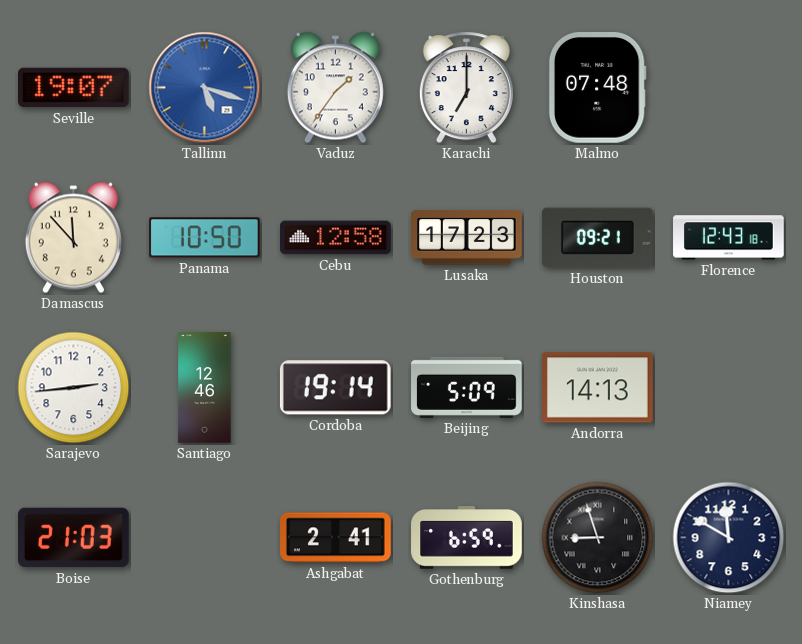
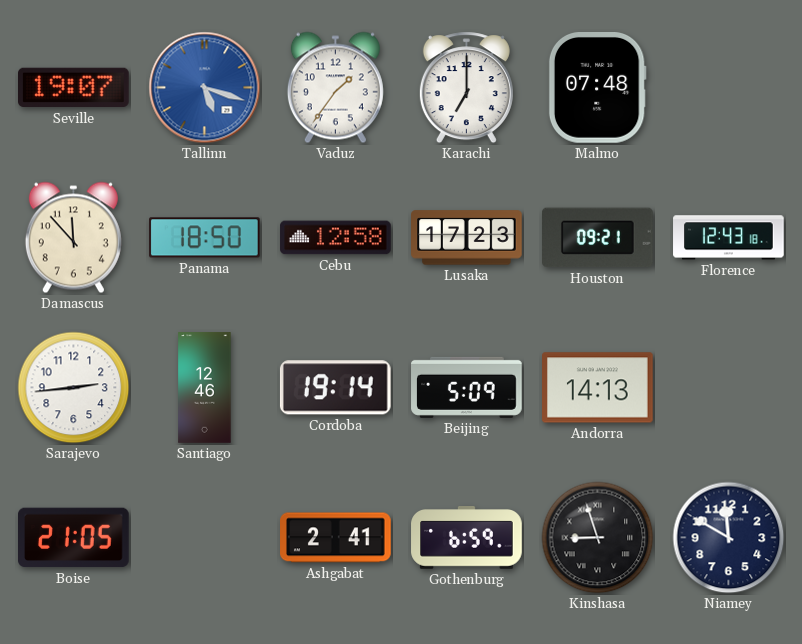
Panama: 10:50 -> 18:50
Boise: 21:03 -> 21:05
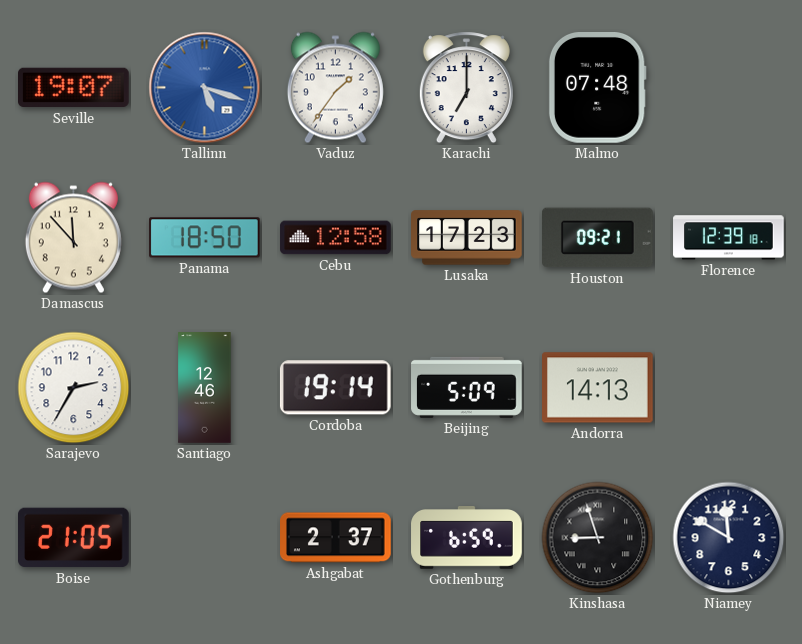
Florence: 12:43 -> 12:39
Sarajevo: 2:44 -> 2:35
Ashgabat: 2:41 -> 2:37
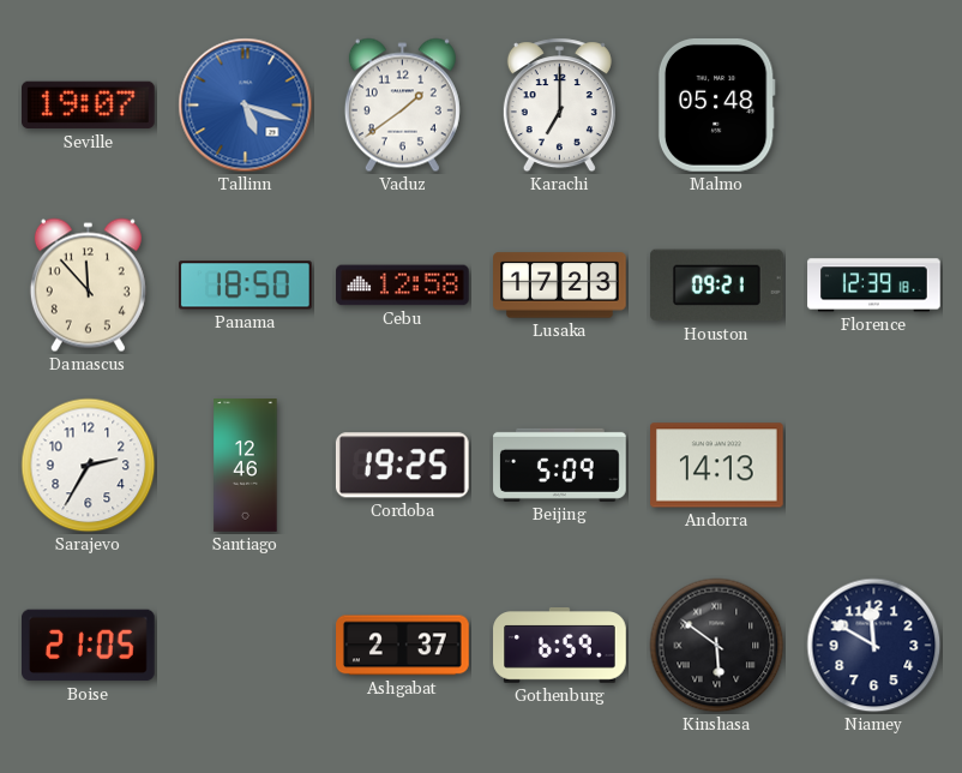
Vaduz: 1:36 -> 1:39
Malmo: 07:48 -> 05:48
Cordoba: 19:14 -> 19:25
Kinshasa: 8:57 -> 5:51
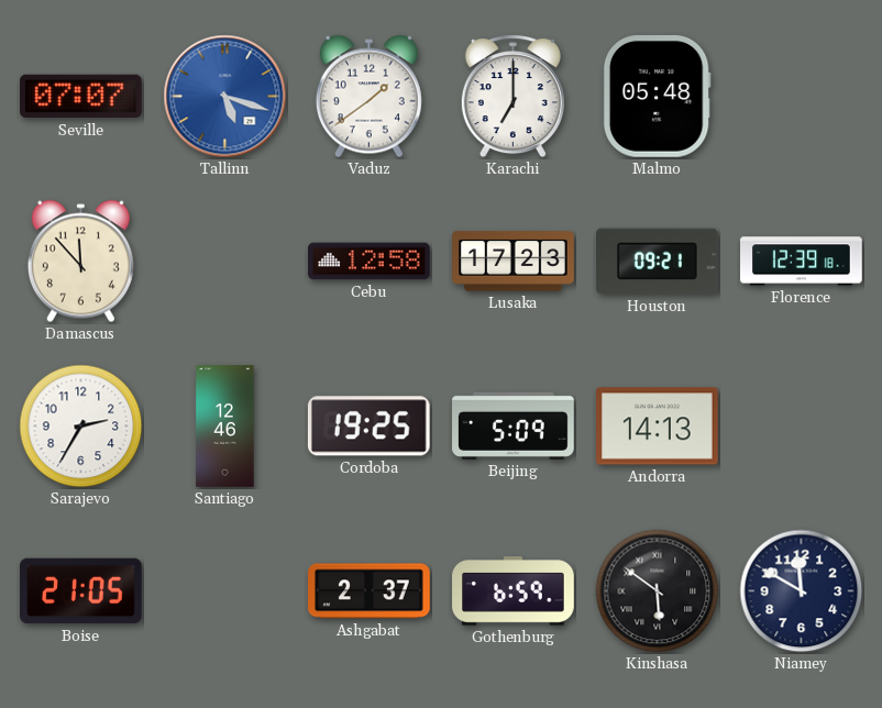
Seville: 19:07 -> 07:07
Panama: 18:50 -> none
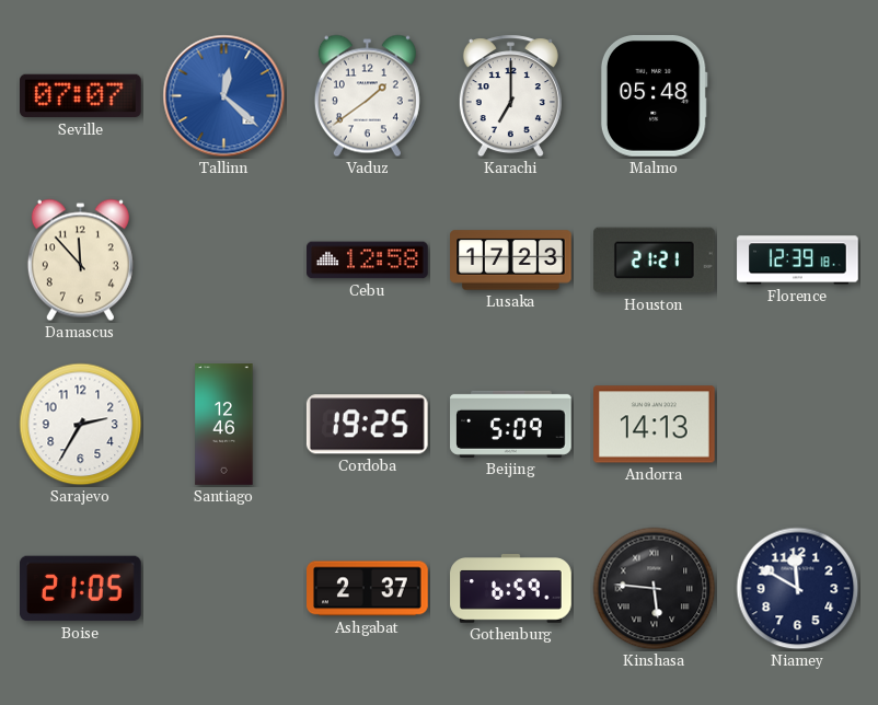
Tallinn: 5:18 -> 12:22
Houston: 09:21 -> 21:21
Kinshasa: 5:51 -> 5:46
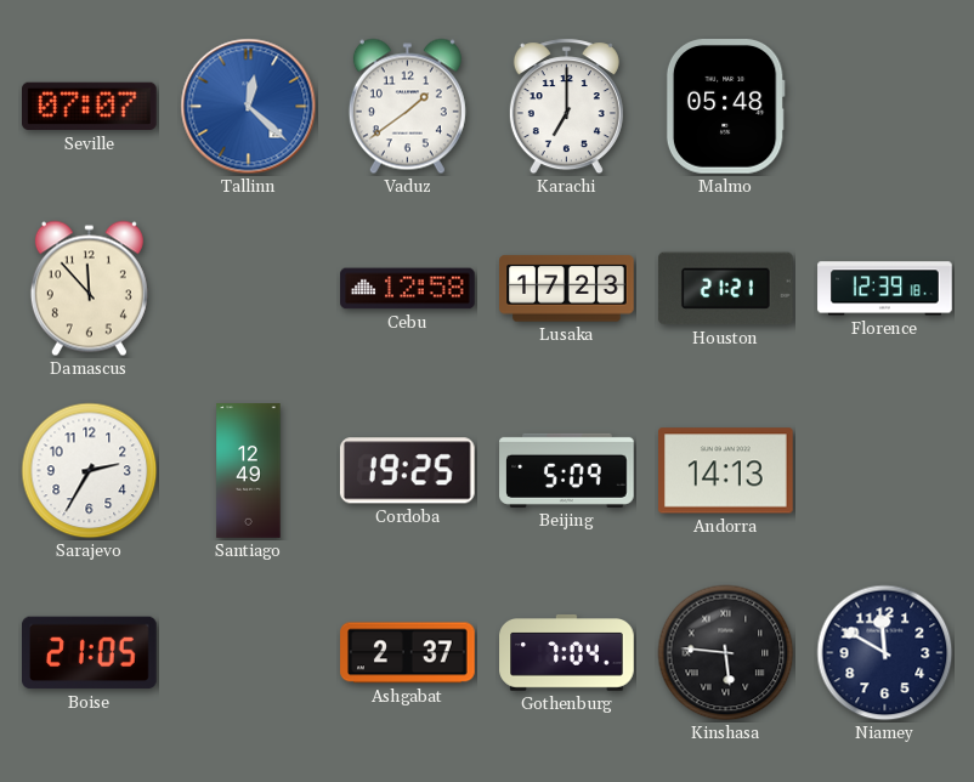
Santiago: 12:46 -> 12:49
Gothenburg: 6:59 -> 7:04
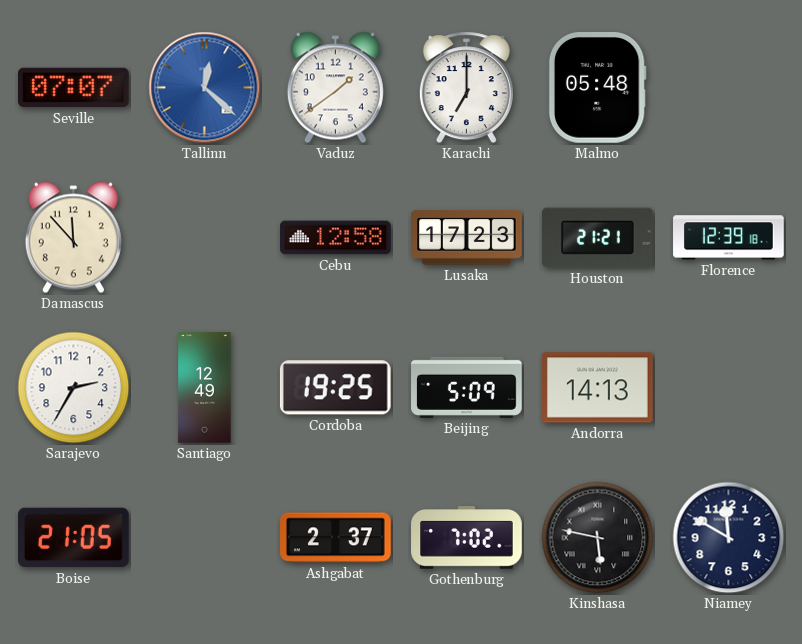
Gothenburg: 7:04 -> 7:02
Kinshasa: 5:46 -> 5:47
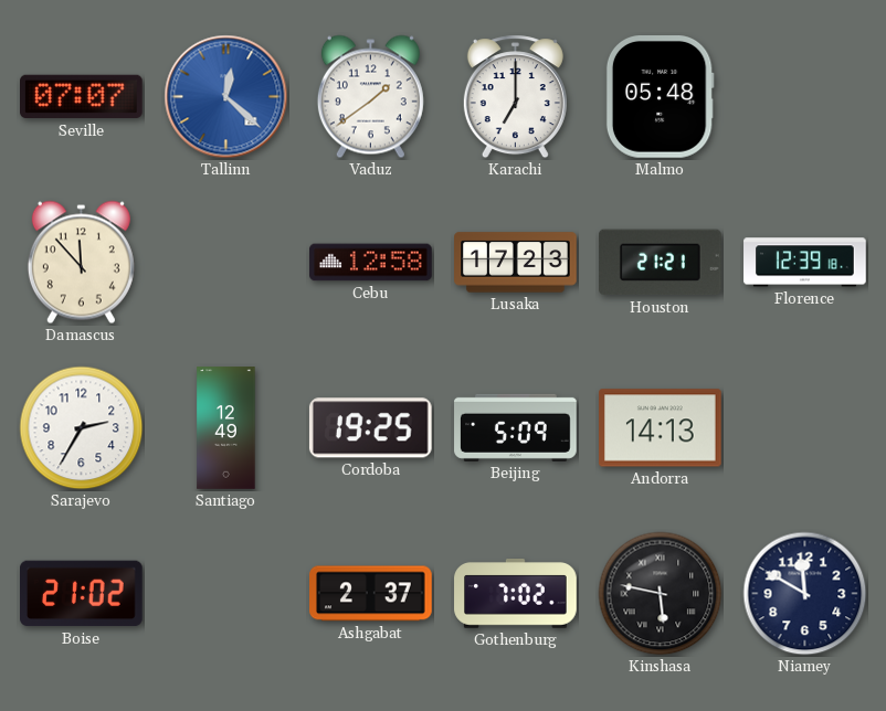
Boise: 21:05 -> 21:02
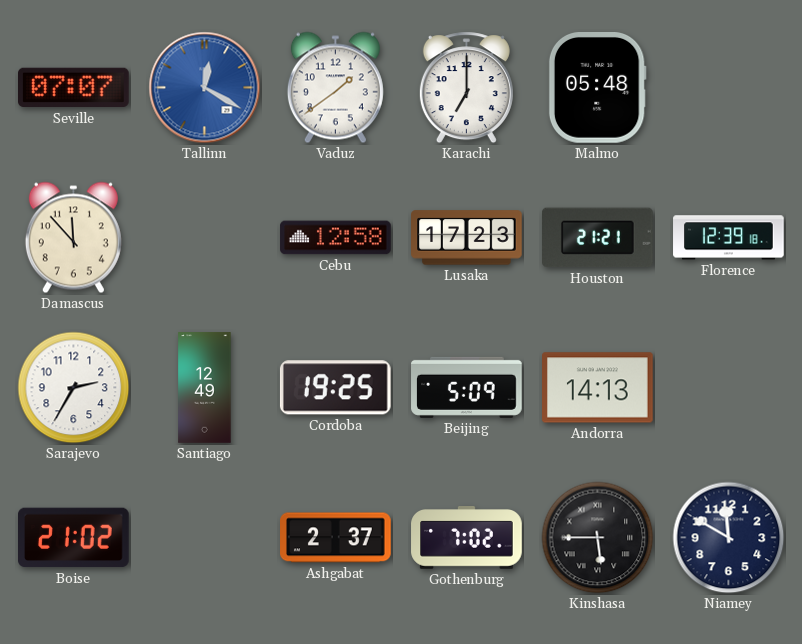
Tallinn: 12:22 -> 12:20
Kinshasa: 5:47 -> 5:45
